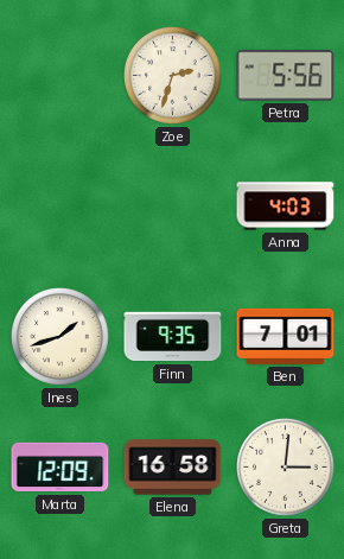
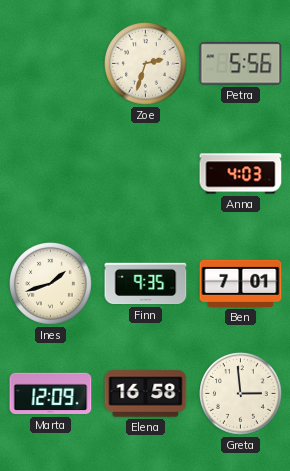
Greta: 3:01 -> 2:59
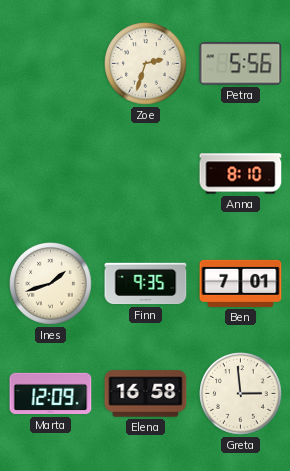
Anna: 4:03 -> 8:10
